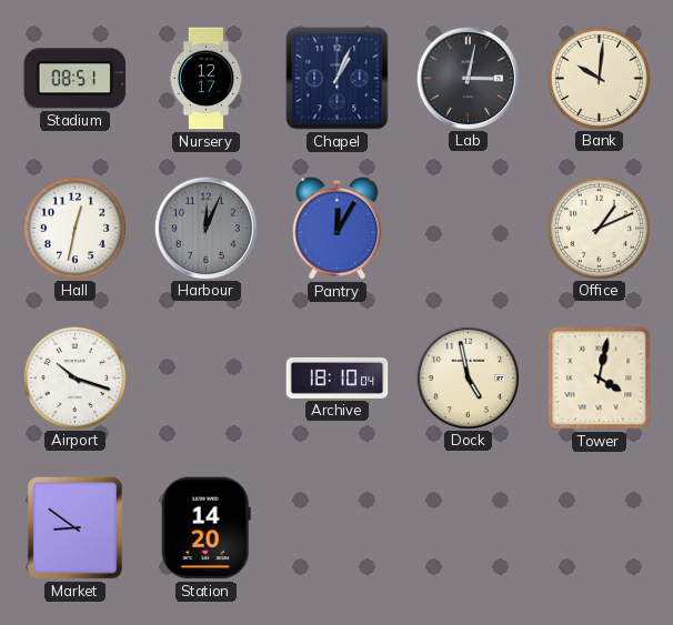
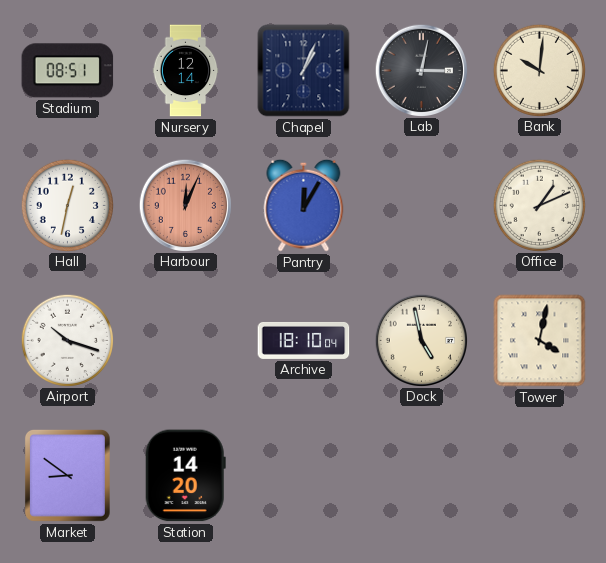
Nursery: 12:17 -> 12:14
Harbour dial: grey -> salmon
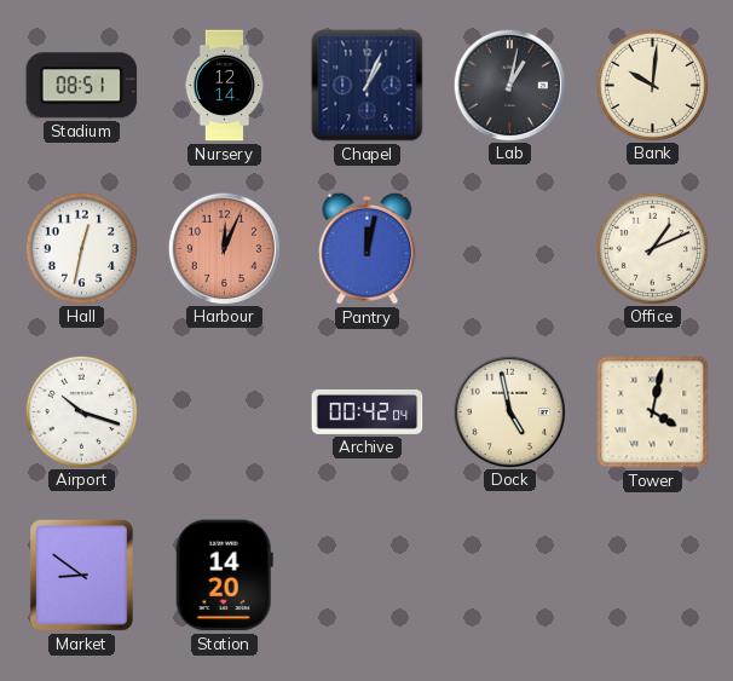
Lab: 3:02 -> 1:02
Pantry: 12:05 -> 12:02
Archive: 18:10 -> 00:42
